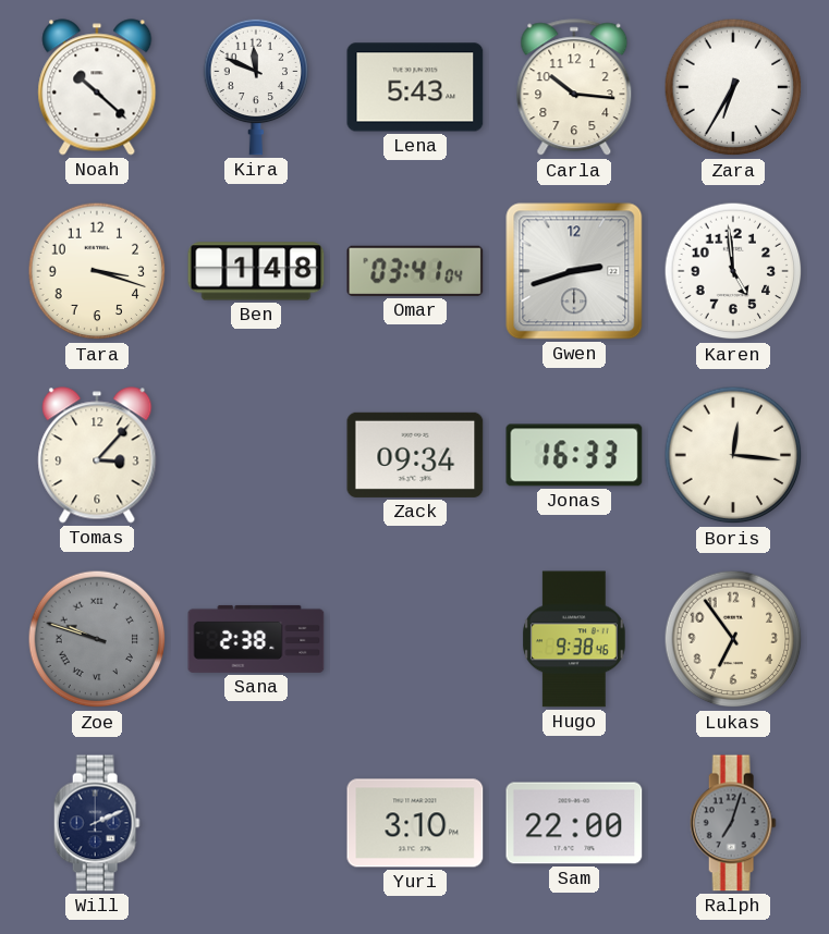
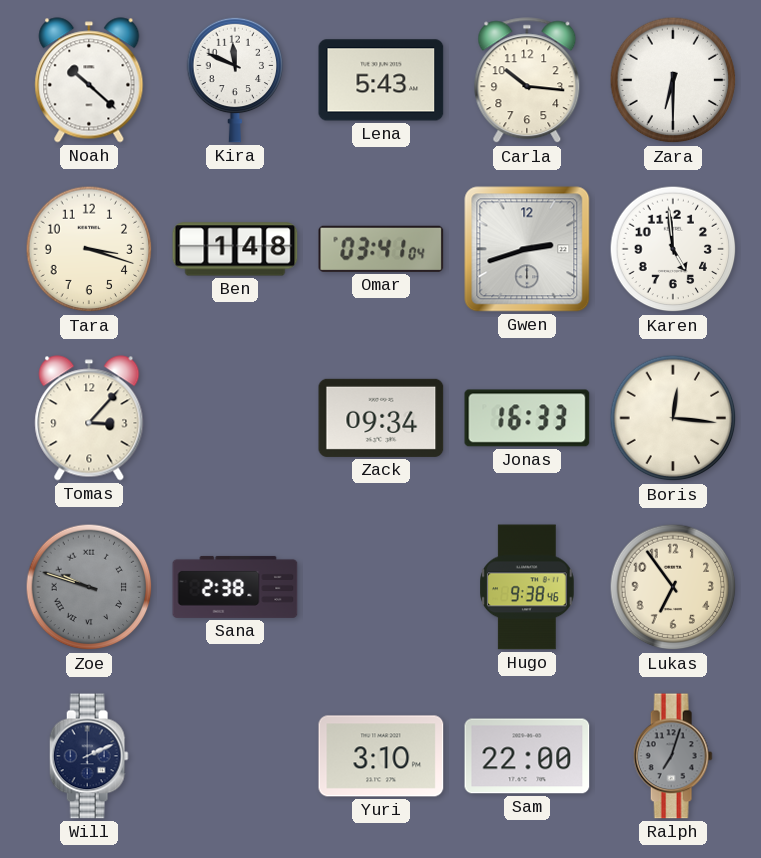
Zara: 6:35 -> 6:30
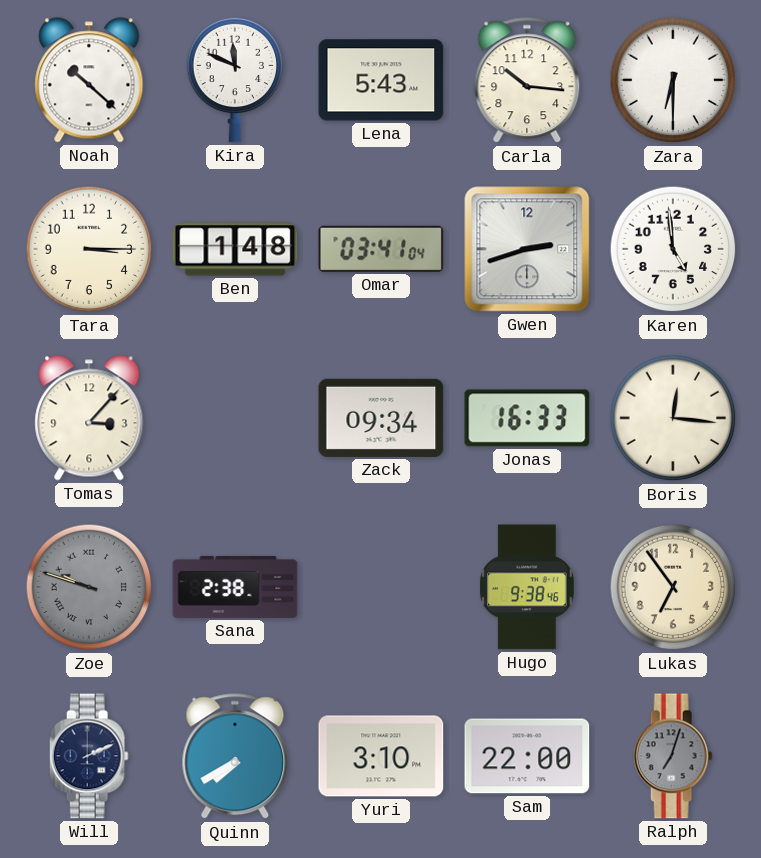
Tara: 3:18 -> 3:15
Quinn: none -> 7:40
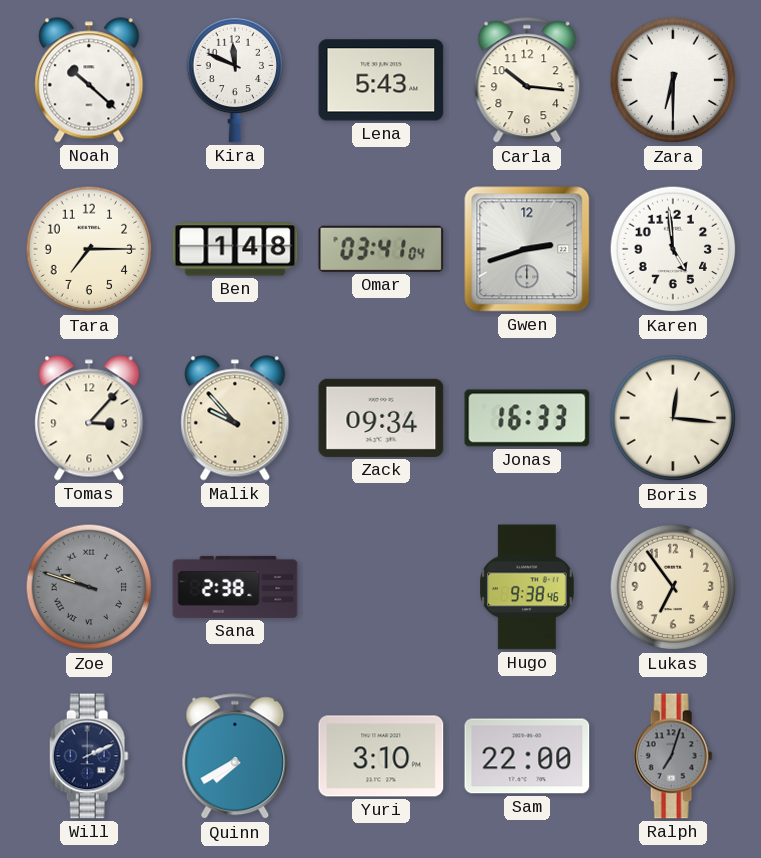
Tara: 3:15 -> 7:15
Malik: none -> 9:53
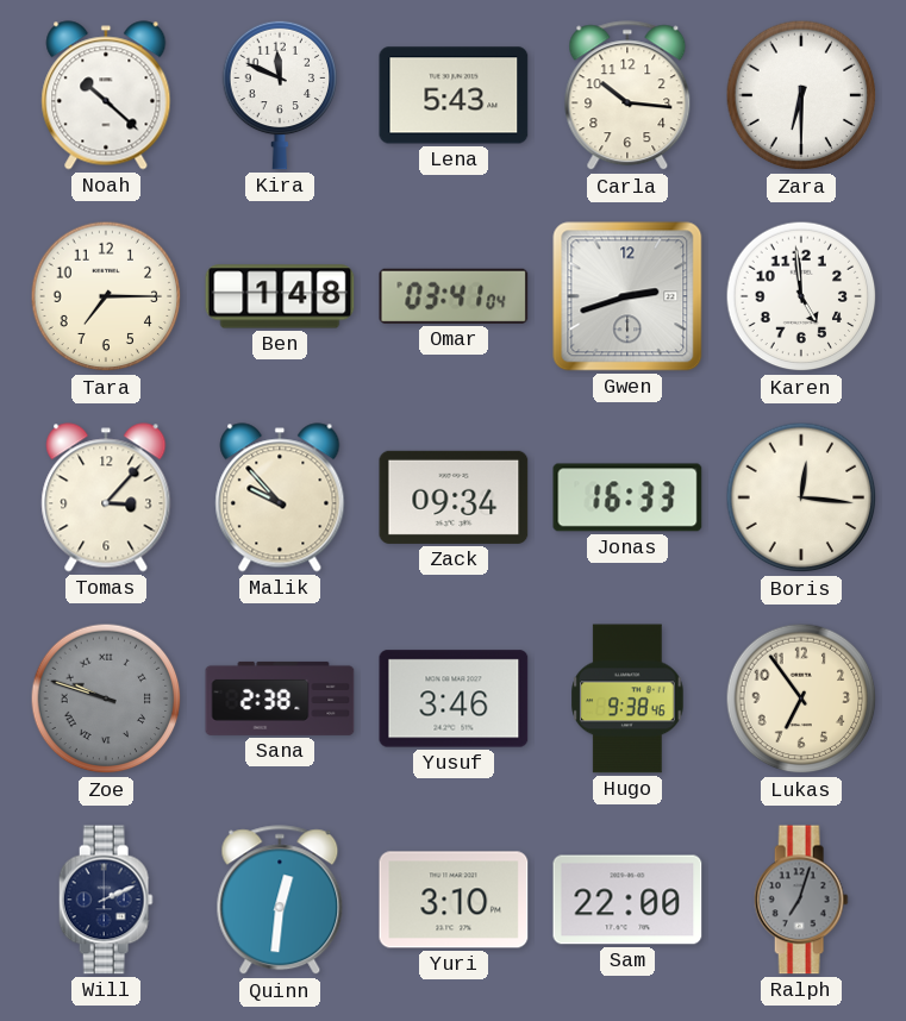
Yusuf: none -> 3:46
Quinn: 7:40 -> 12:31
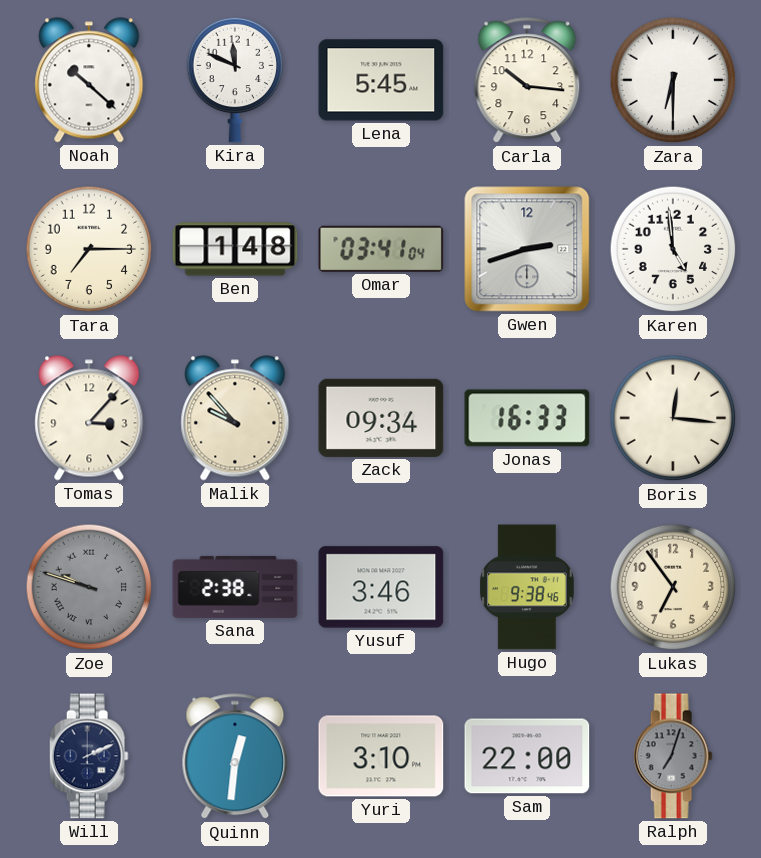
Lena: 5:43 -> 5:45
